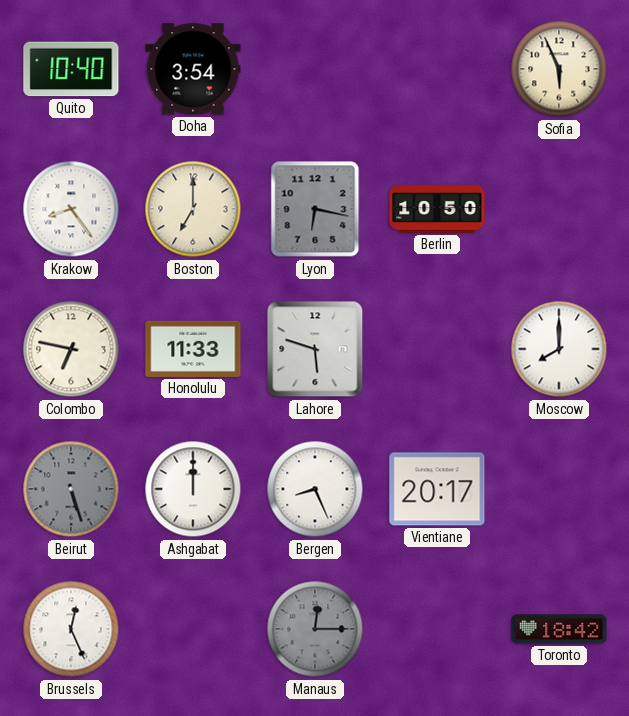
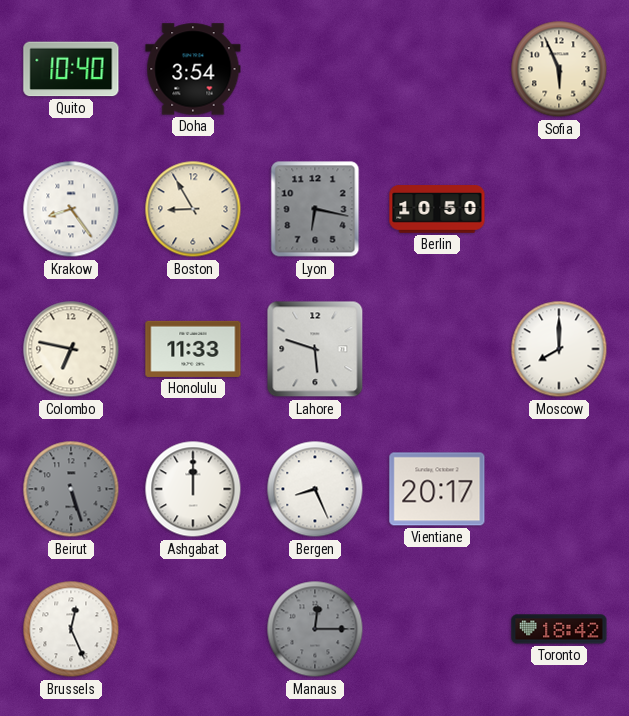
Boston: 7:00 -> 8:55
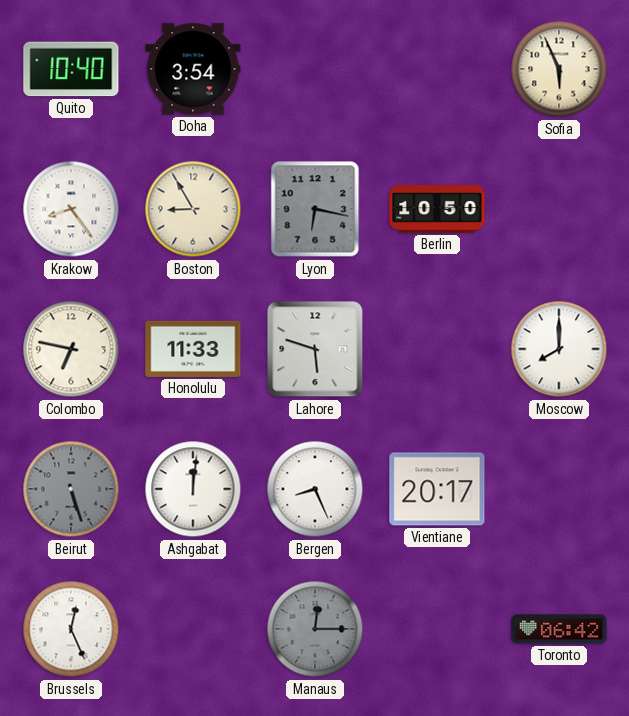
Ashgabat: 12:00 -> 12:01
Toronto: 18:42 -> 06:42
